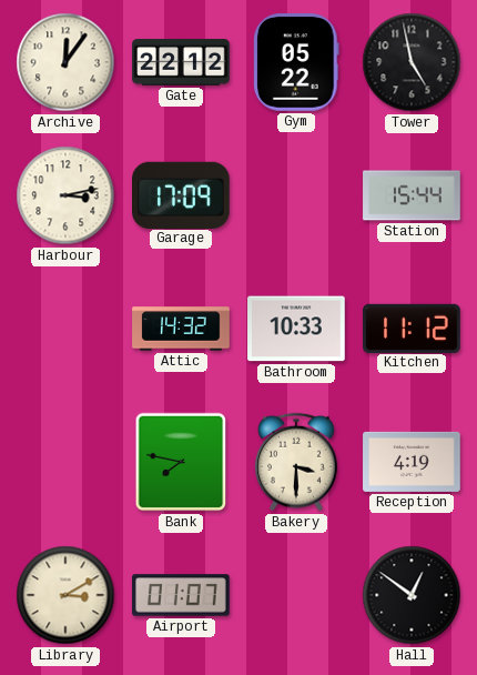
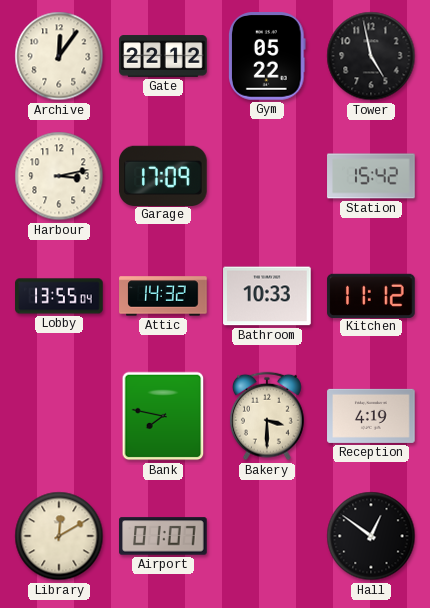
Station: 15:44 -> 15:42
Lobby: none -> 13:55
Library: 3:10 -> 12:10
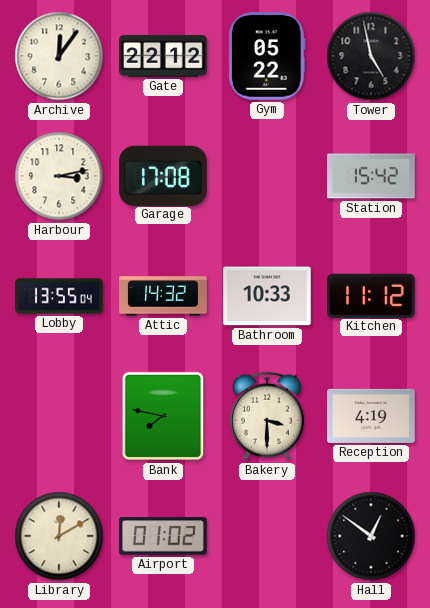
Garage: 17:09 -> 17:08
Airport: 01:07 -> 01:02
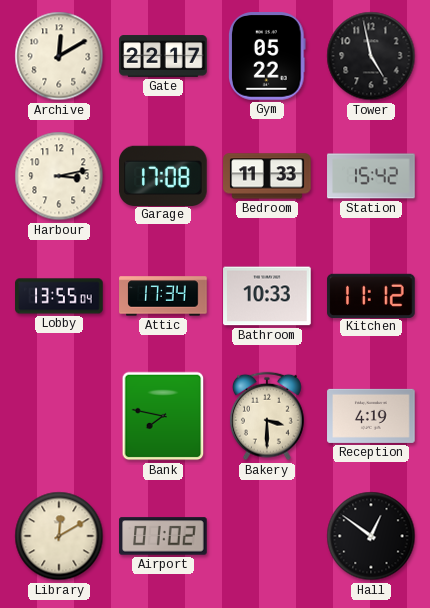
Archive: 12:06 -> 12:10
Gate: 22:12 -> 22:17
Bedroom: none -> 11:33
Attic: 14:32 -> 17:34
